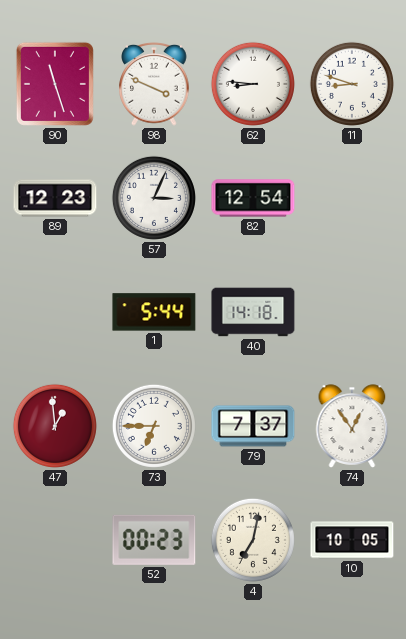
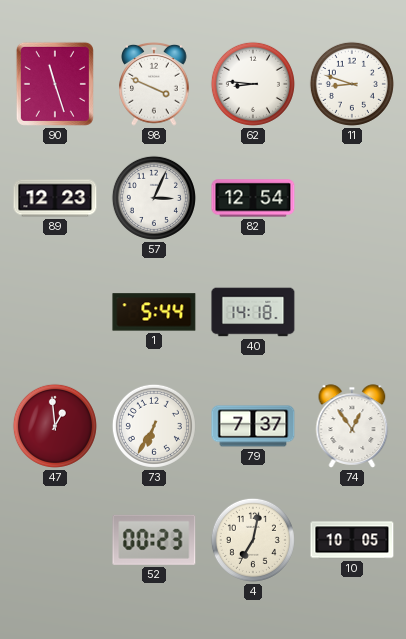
73: 6:45 -> 6:35
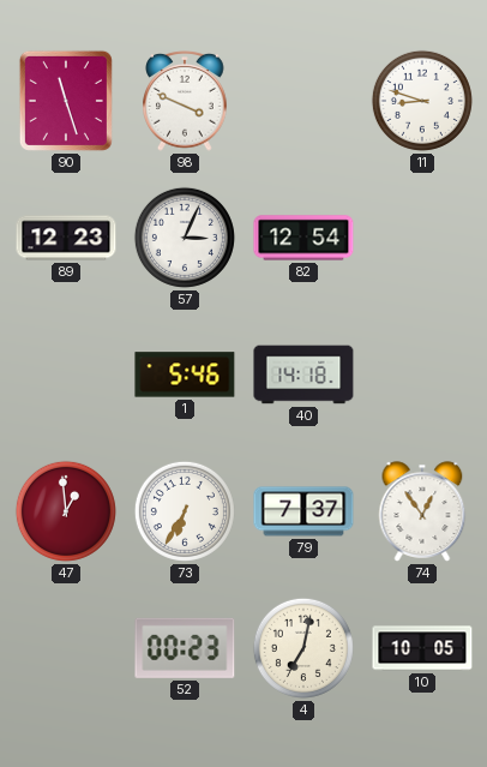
62: 8:46 -> none
1: 5:44 -> 5:46
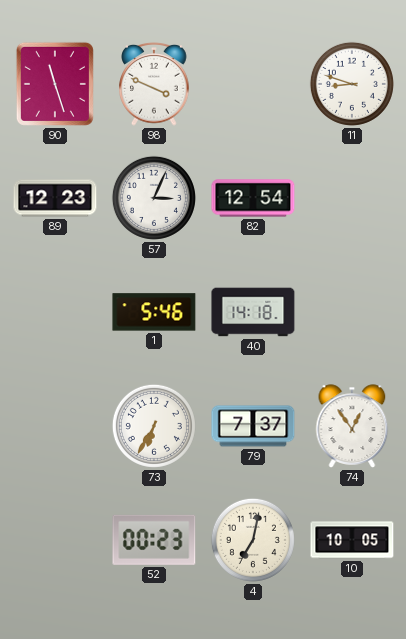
47: 12:59 -> none
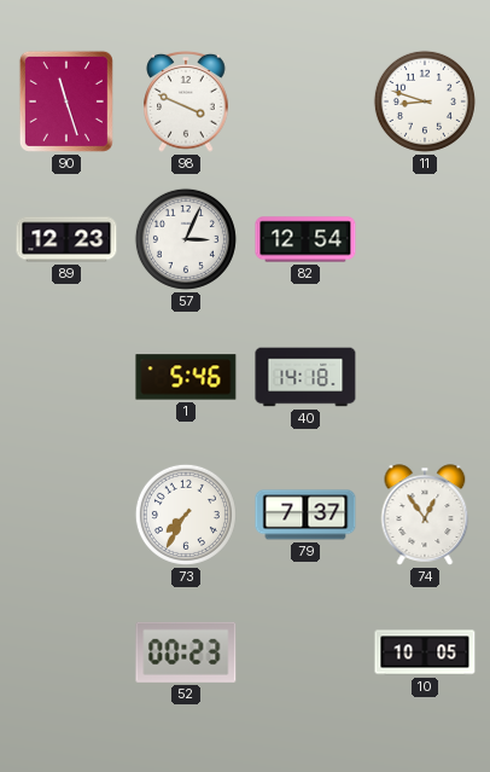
73: 6:35 -> 7:35
4: 7:02 -> none
